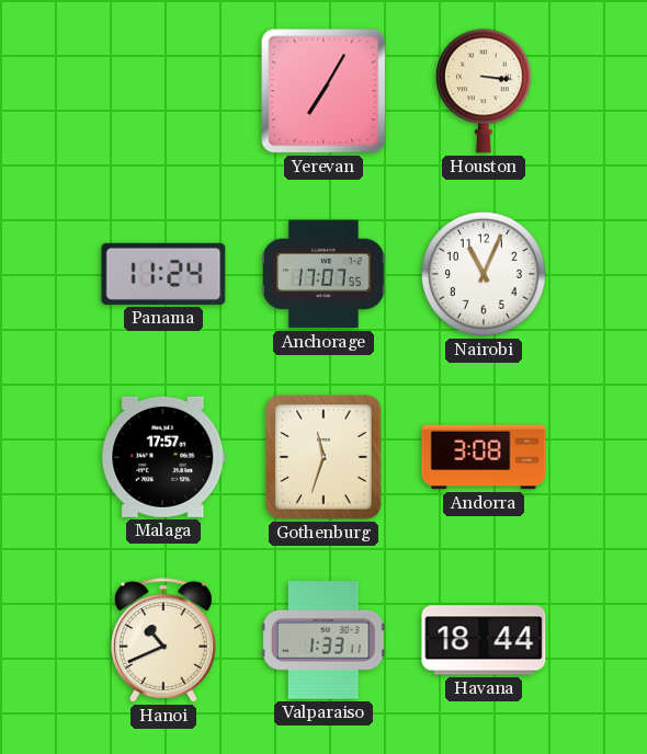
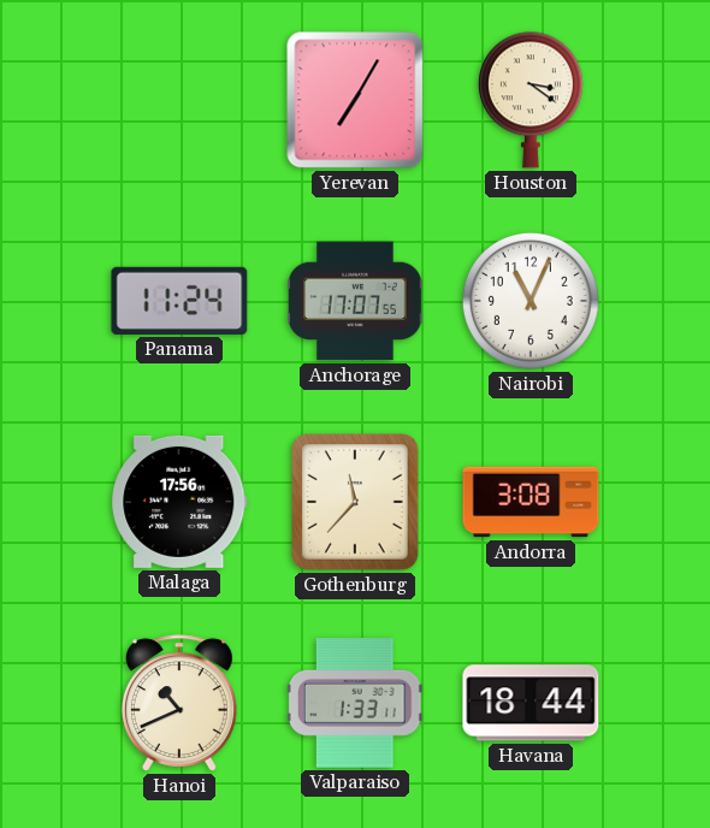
Houston: 3:16 -> 3:21
Malaga: 17:57 -> 17:56
Gothenburg: 11:33 -> 11:37
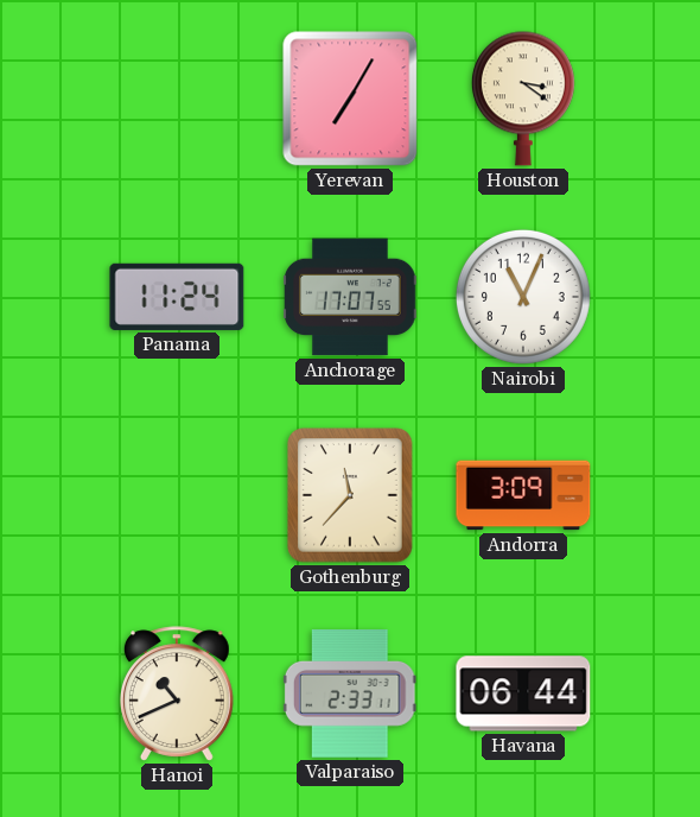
Malaga: 17:56 -> none
Andorra: 3:08 -> 3:09
Valparaiso: 1:33 -> 2:33
Havana: 18:44 -> 06:44
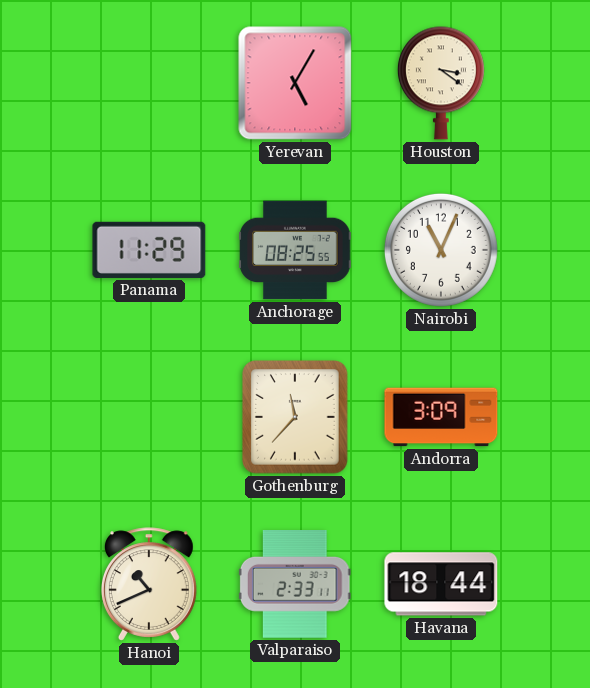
Yerevan: 7:05 -> 5:05
Panama: 11:24 -> 11:29
Anchorage: 17:07 -> 08:25
Havana: 06:44 -> 18:44
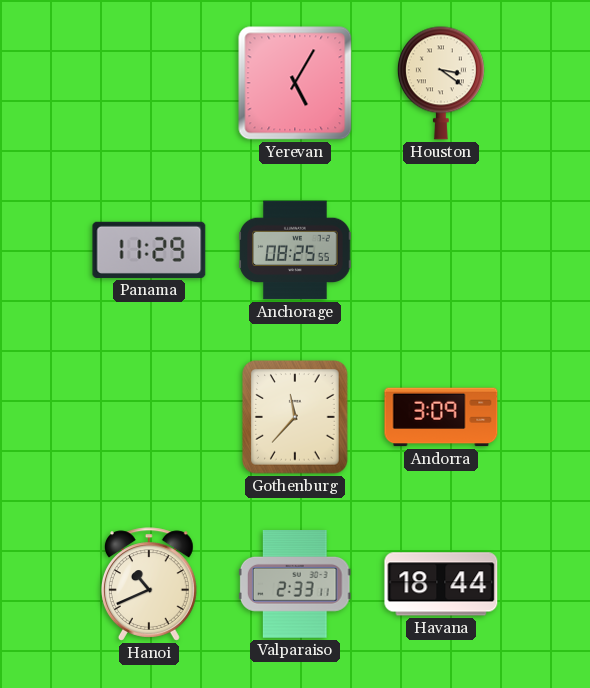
Nairobi: 11:04 -> none
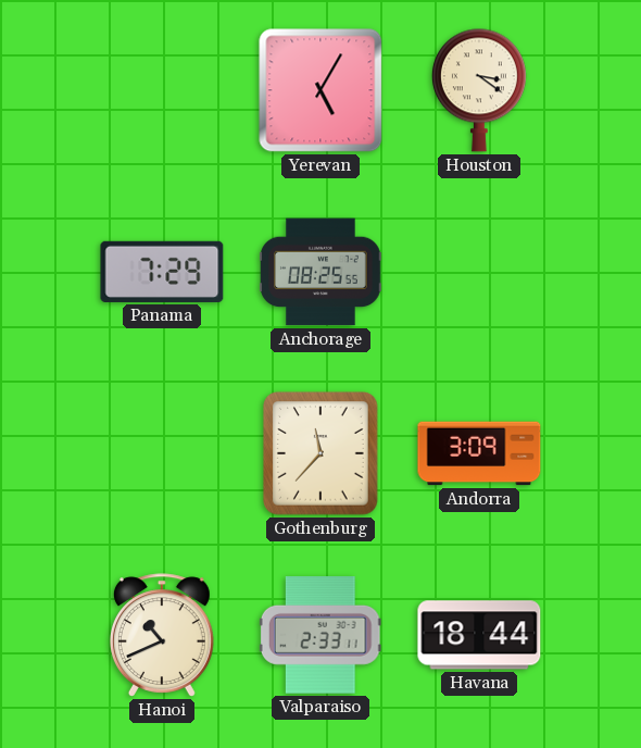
Panama: 11:29 -> 7:29
